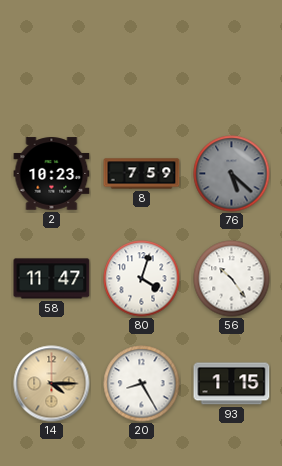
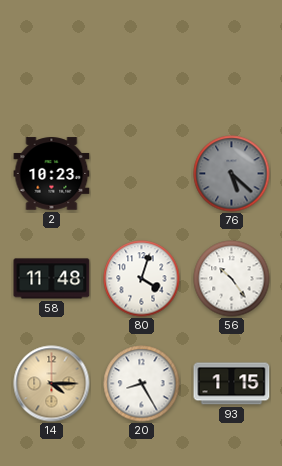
8: 7:59 -> none
58: 11:47 -> 11:48
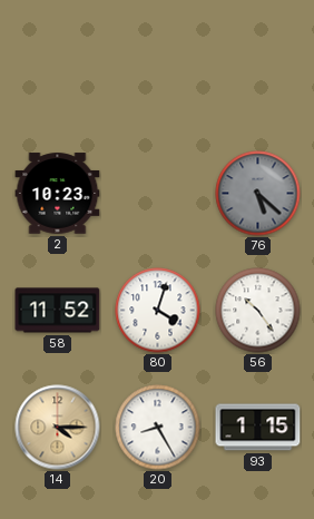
58: 11:48 -> 11:52
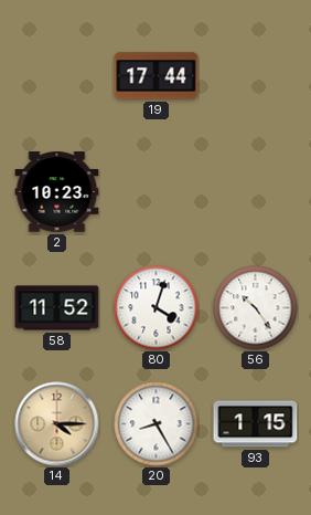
19: none -> 17:44
76: 5:22 -> none
